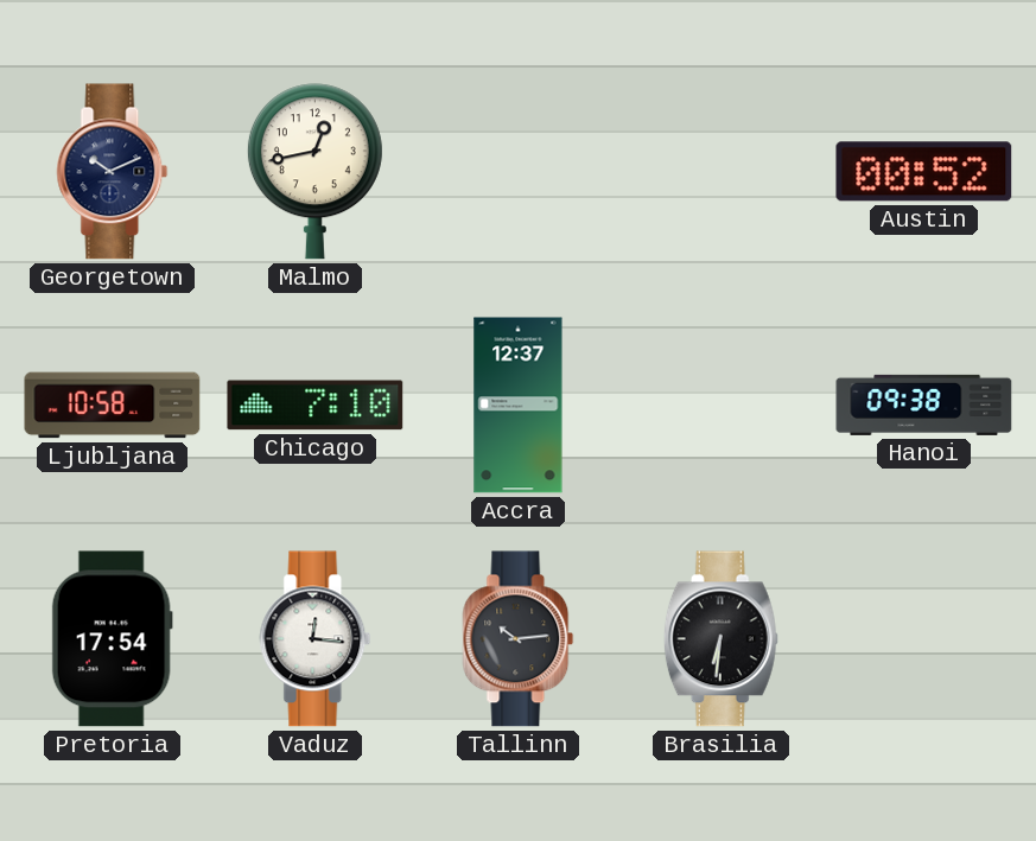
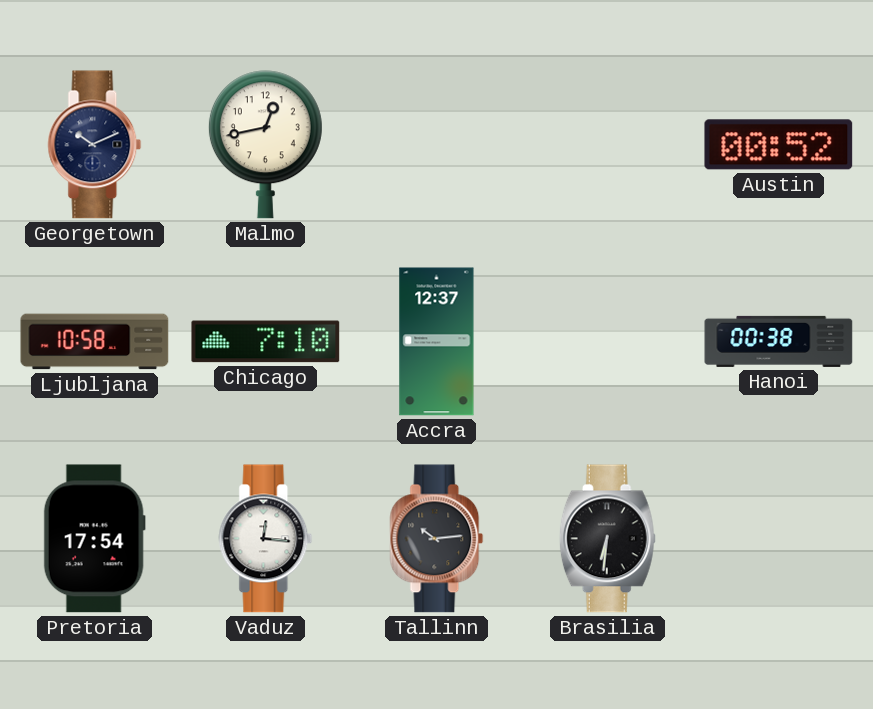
Hanoi: 09:38 -> 00:38
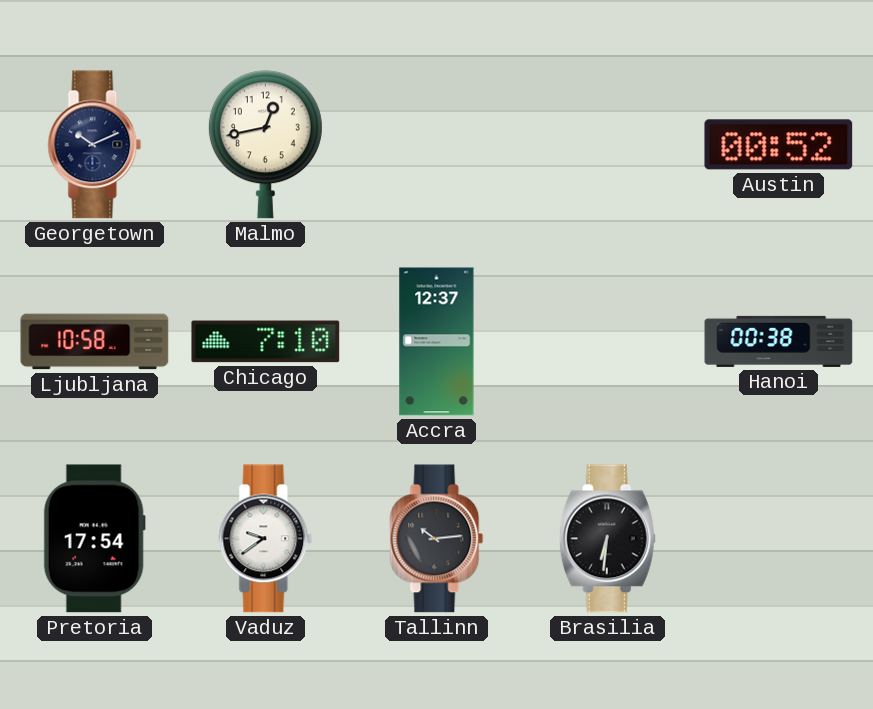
Vaduz: 12:16 -> 9:39
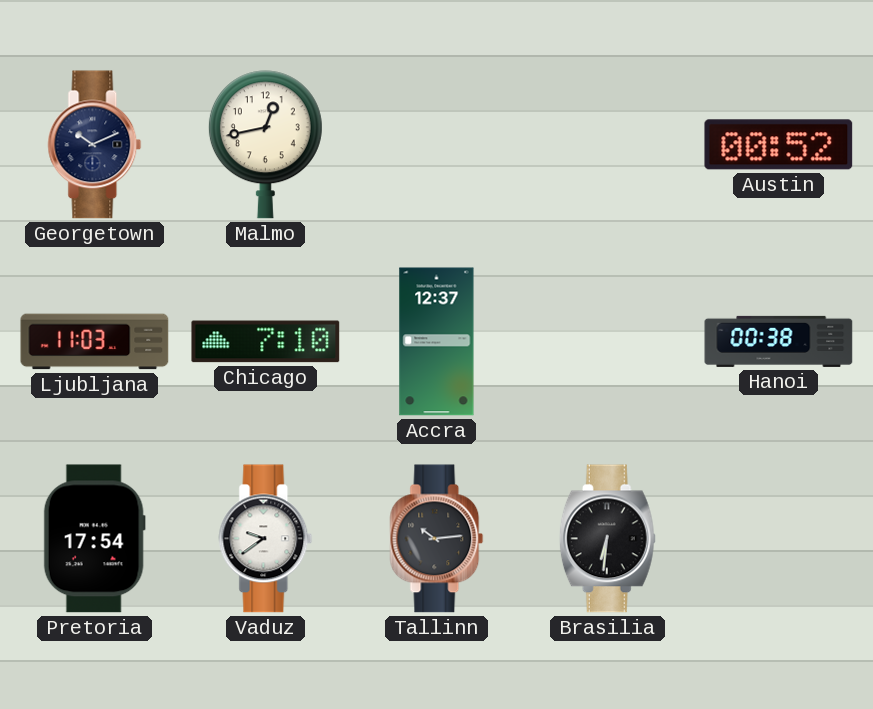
Ljubljana: 10:58 -> 11:03
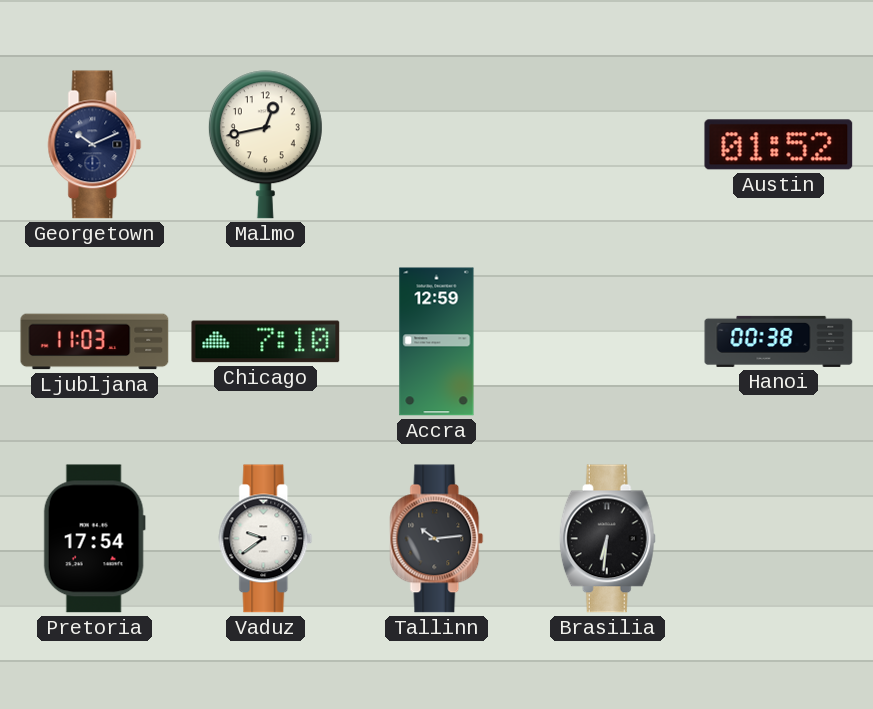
Austin: 00:52 -> 01:52
Accra: 12:37 -> 12:59
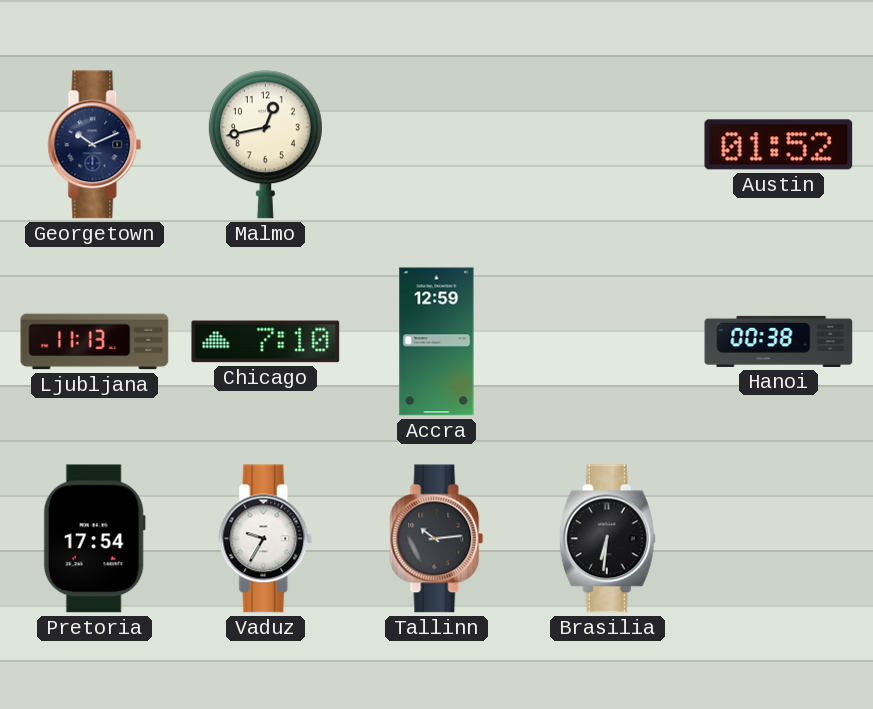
Ljubljana: 11:03 -> 11:13
Vaduz: 9:39 -> 9:35
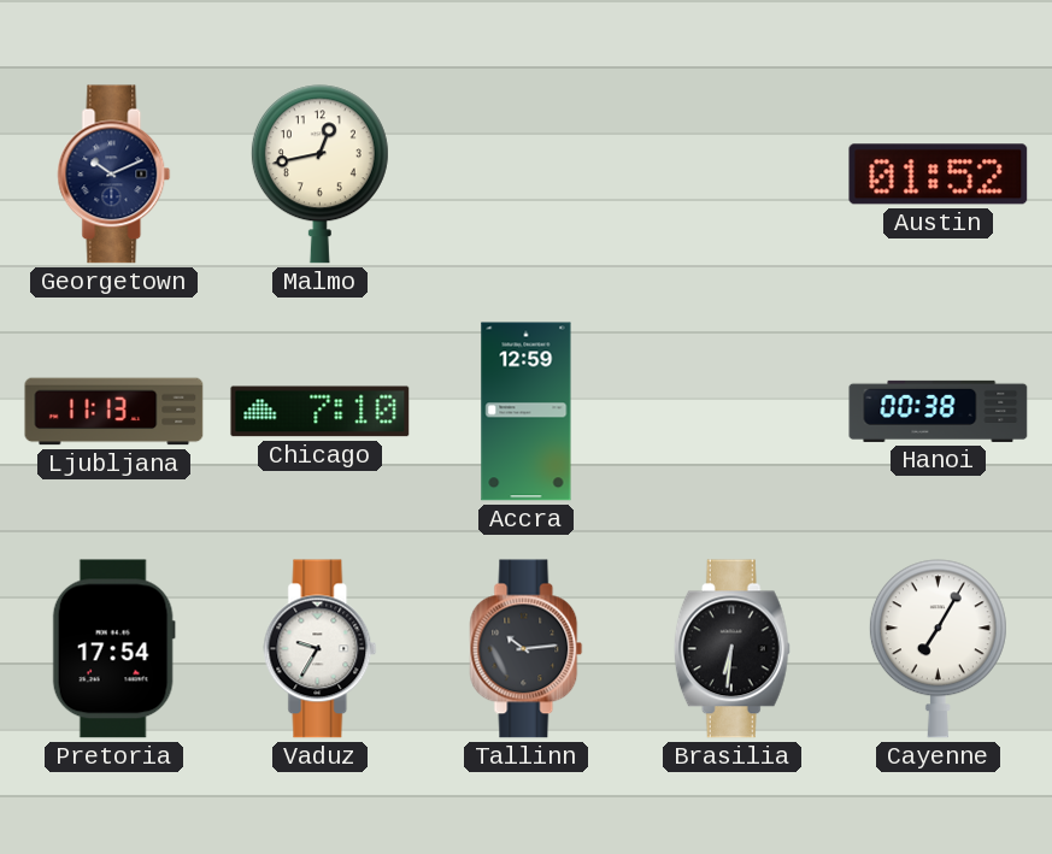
Cayenne: none -> 7:05
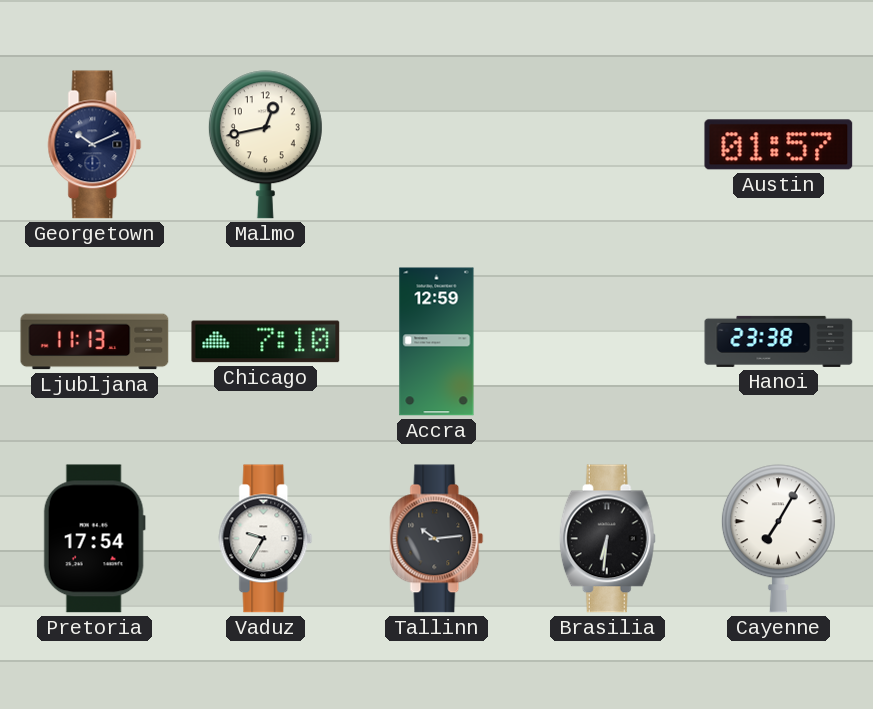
Austin: 01:52 -> 01:57
Hanoi: 00:38 -> 23:38
